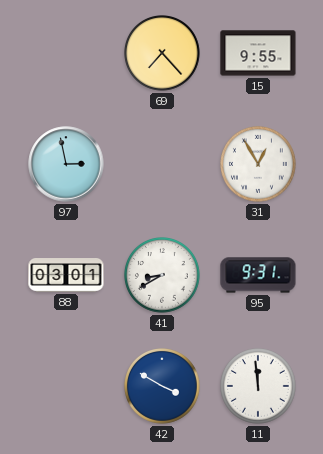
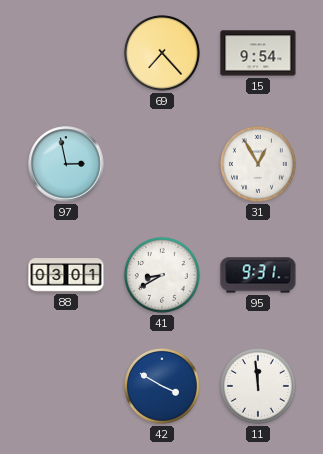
15: 9:55 -> 9:54
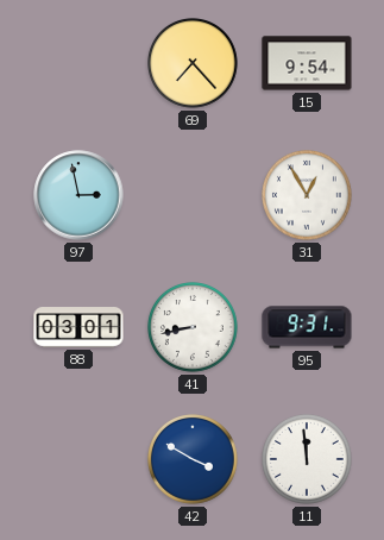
41: 8:40 -> 8:43
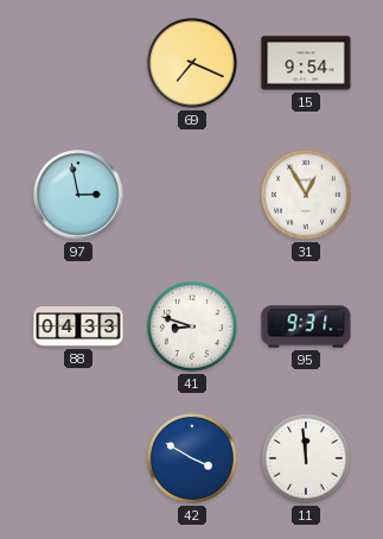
69: 7:23 -> 7:19
88: 03:01 -> 04:33
41: 8:43 -> 8:48
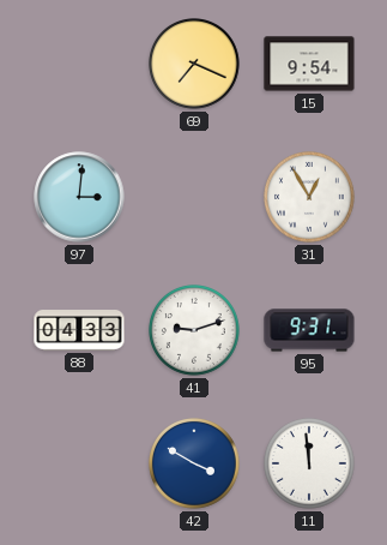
97: 2:58 -> 3:01
41: 8:48 -> 9:12
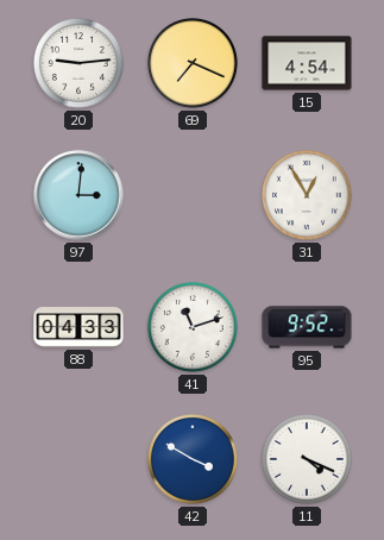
20: none -> 9:14
15: 9:54 -> 4:54
41: 9:12 -> 11:12
95: 9:31 -> 9:52
11: 11:59 -> 4:19
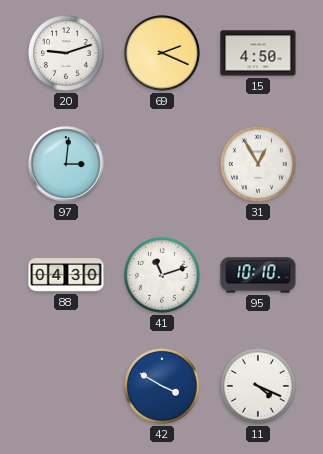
20: 9:14 -> 9:12
69: 7:19 -> 2:19
15: 4:54 -> 4:50
88: 04:33 -> 04:30
95: 9:52 -> 10:10
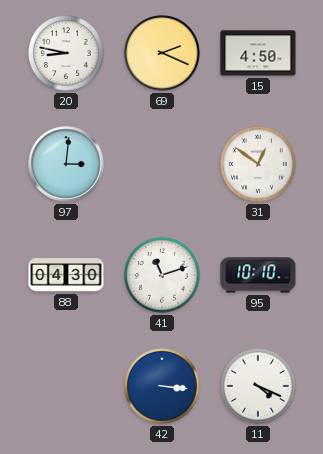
20: 9:12 -> 8:47
31: 12:55 -> 12:51
42: 3:50 -> 3:16
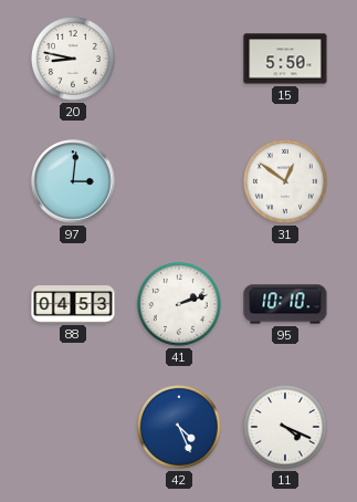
69: 2:19 -> none
15: 4:50 -> 5:50
88: 04:30 -> 04:53
41: 11:12 -> 2:12
42: 3:16 -> 4:26
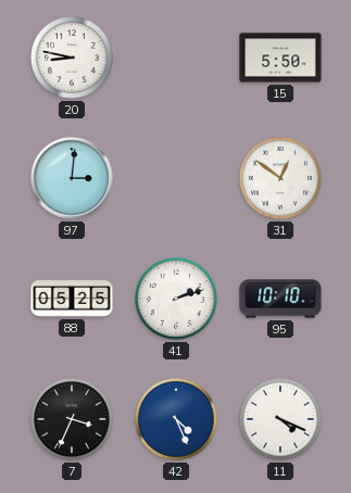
88: 04:53 -> 05:25
7: none -> 3:34
